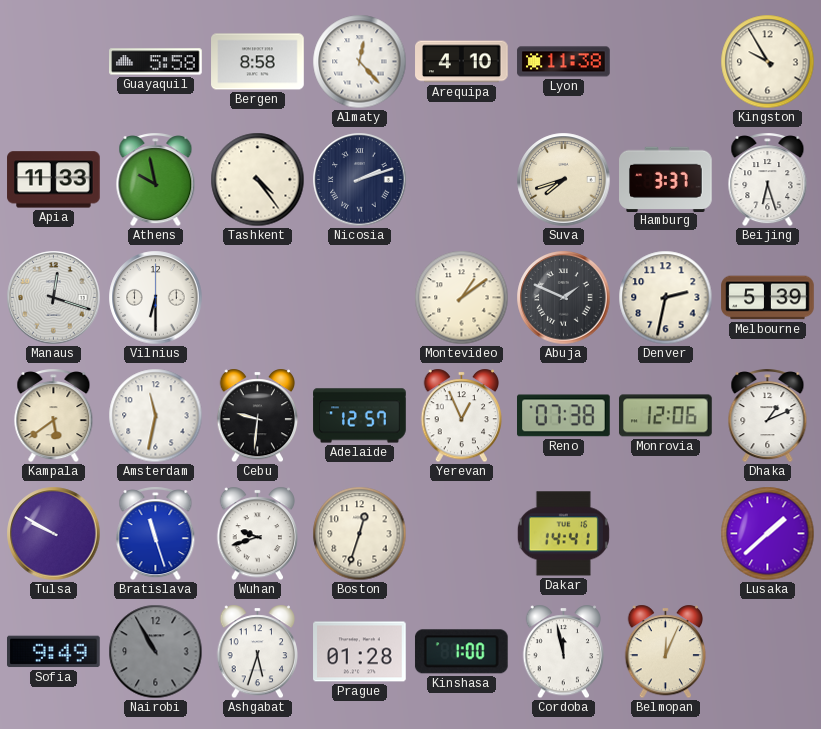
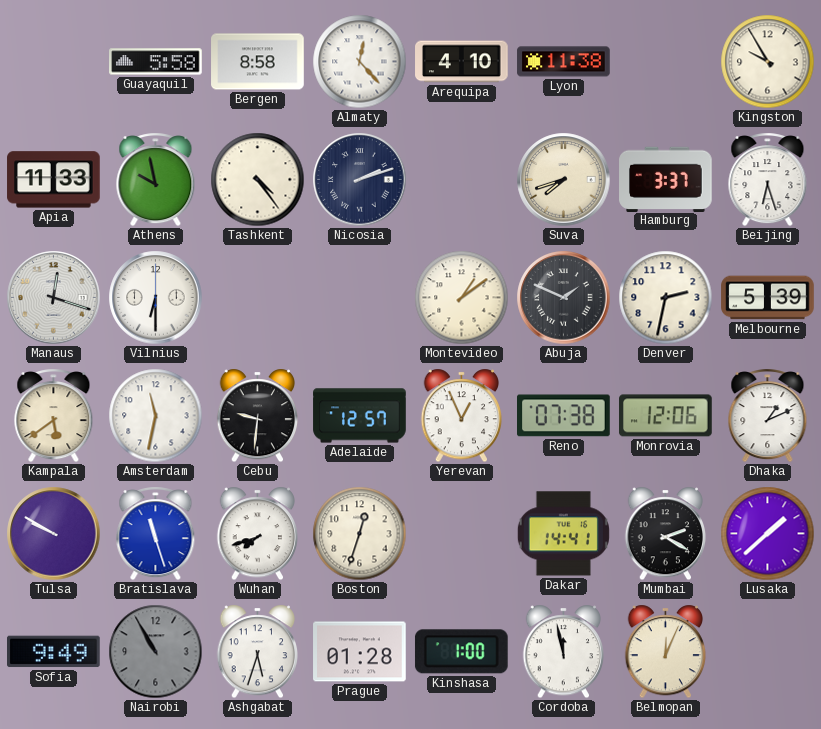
Wuhan: 9:42 -> 7:42
Mumbai: none -> 2:20
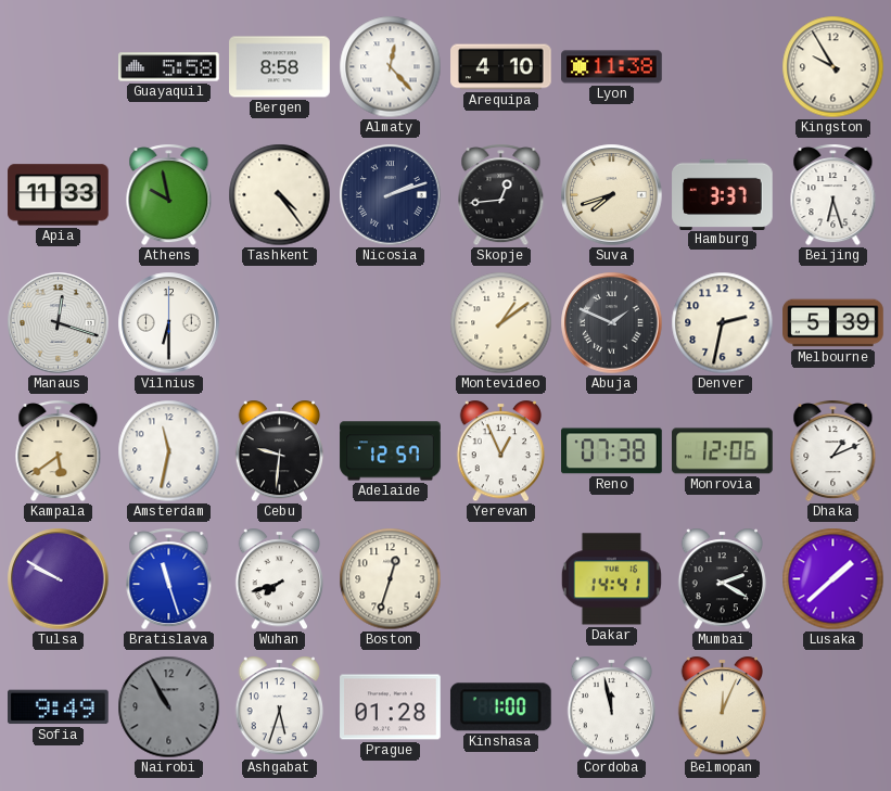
Skopje: none -> 12:44
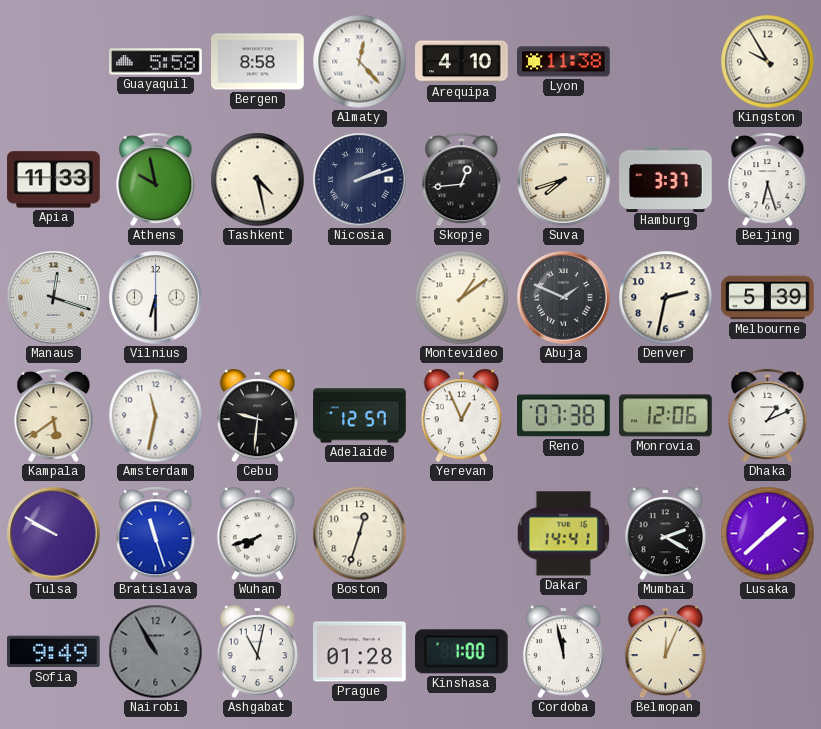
Tashkent: 4:24 -> 4:28
Ashgabat: 5:33 -> 11:02
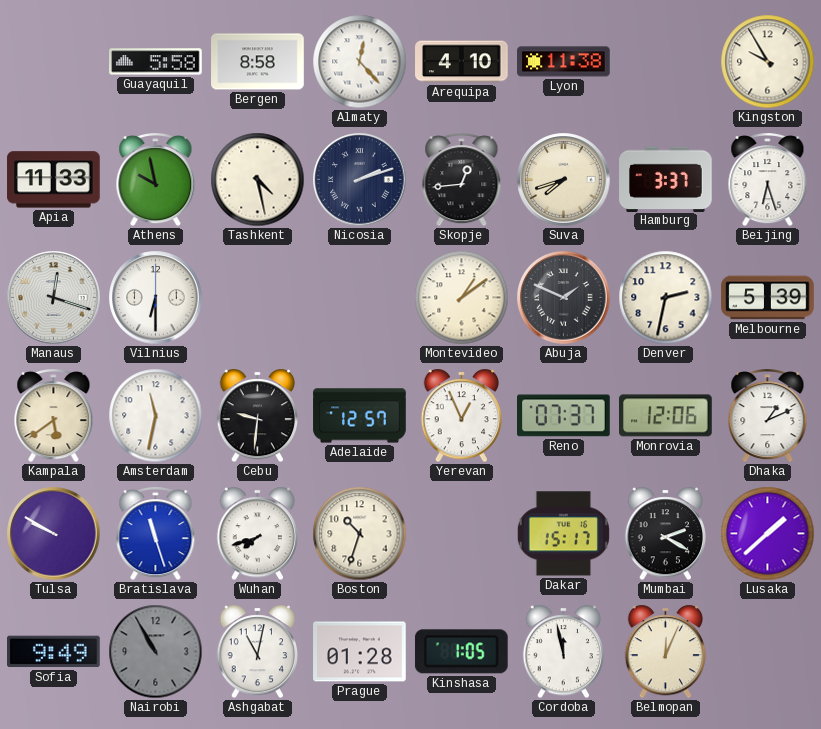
Reno: 07:38 -> 07:37
Boston: 12:33 -> 10:33
Dakar: 14:41 -> 15:17
Kinshasa: 1:00 -> 1:05
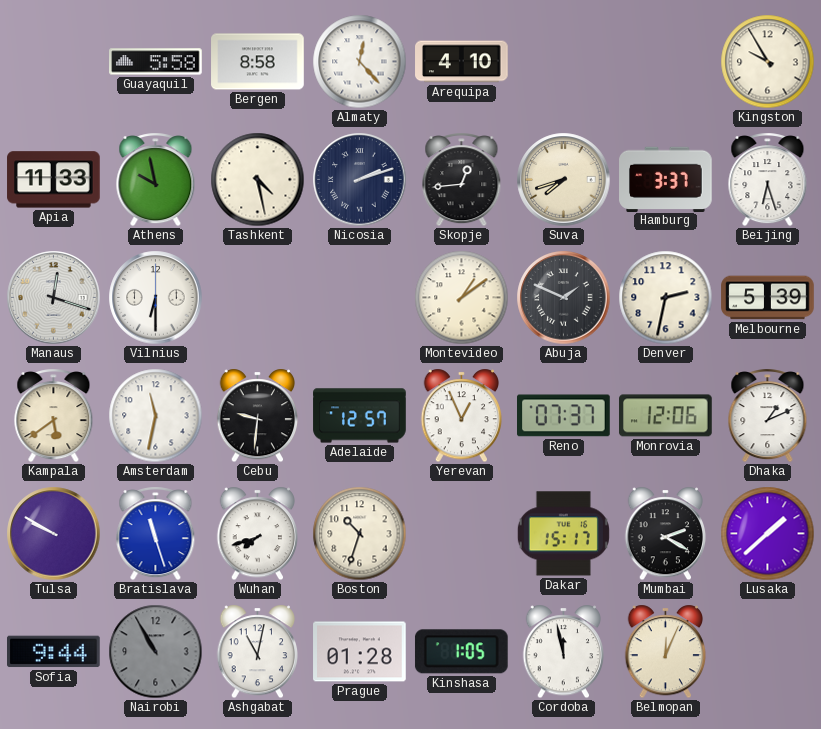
Lyon: 11:38 -> none
Sofia: 9:49 -> 9:44
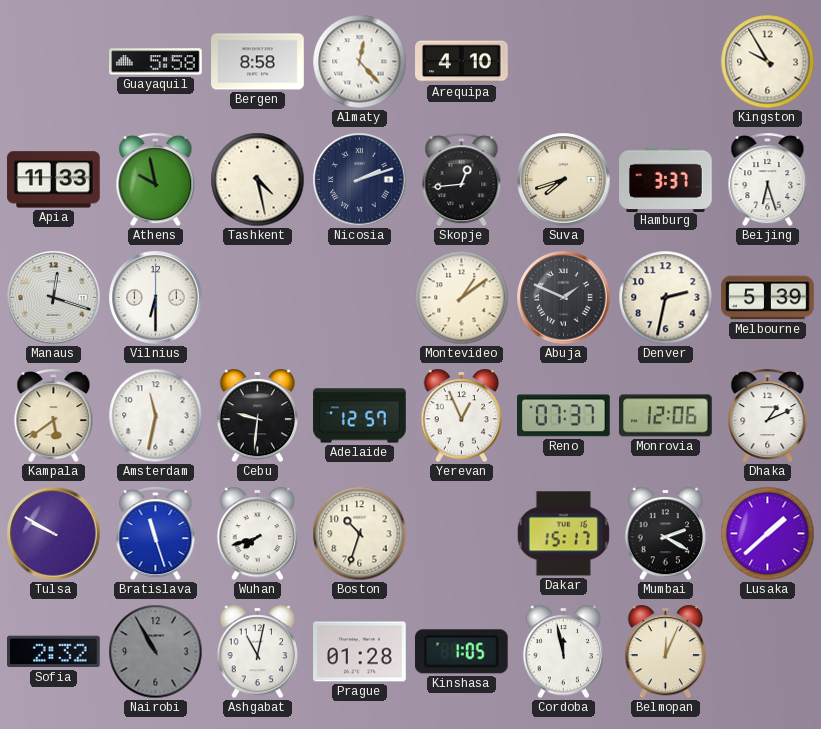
Sofia: 9:44 -> 2:32
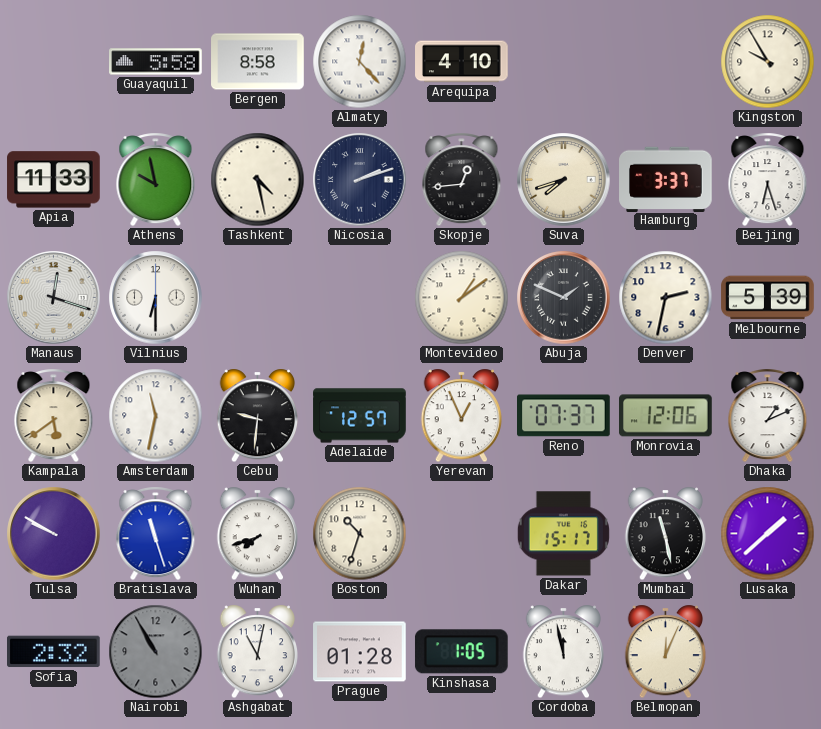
Mumbai: 2:20 -> 11:28
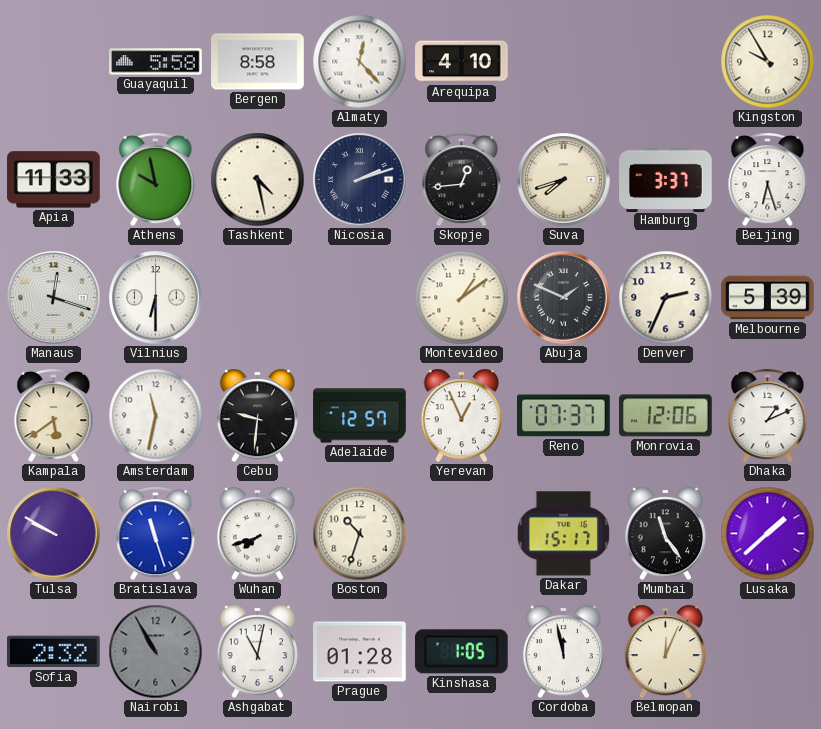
Denver: 2:32 -> 2:34
Mumbai: 11:28 -> 11:24
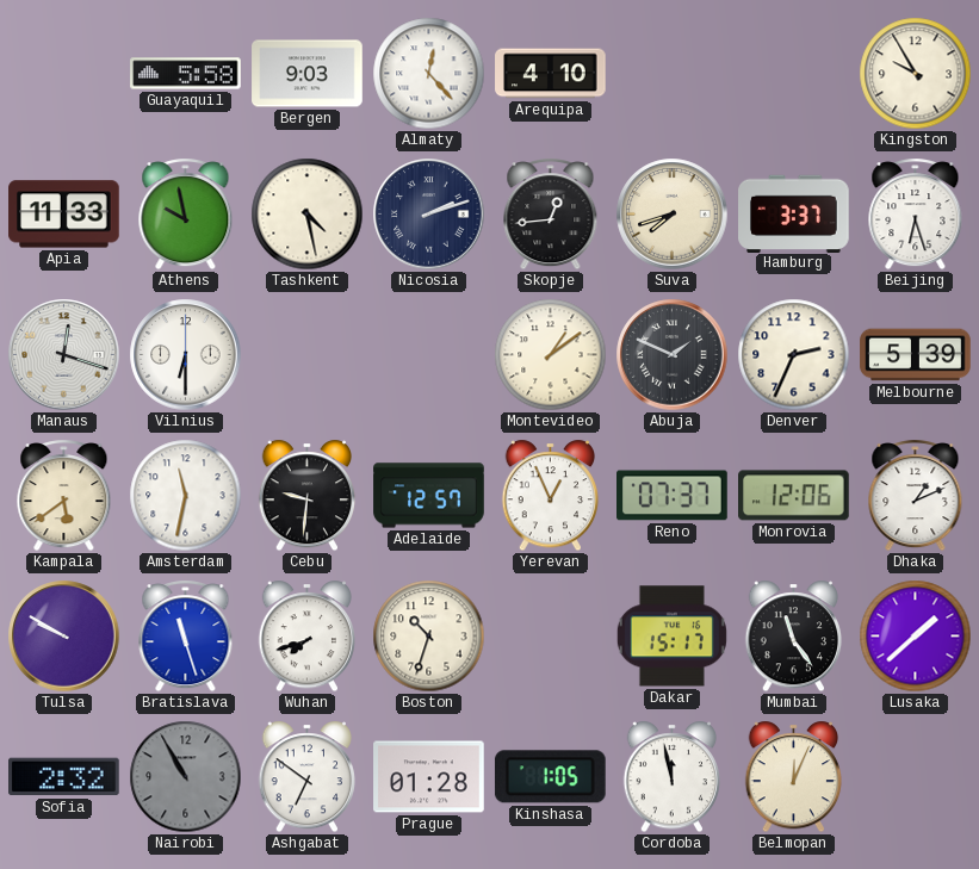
Bergen: 8:58 -> 9:03
Ashgabat: 11:02 -> 6:51
